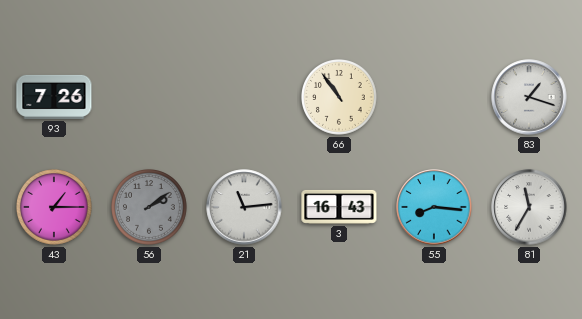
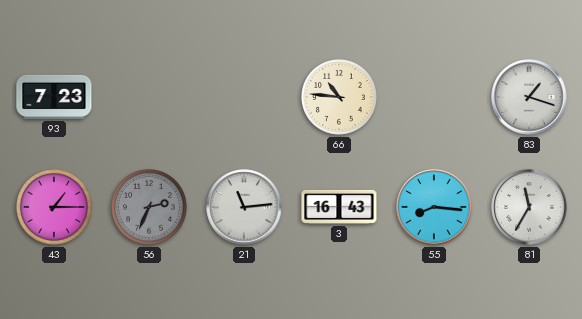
93: 7:26 -> 7:23
66: 10:54 -> 10:46
56: 2:09 -> 2:34
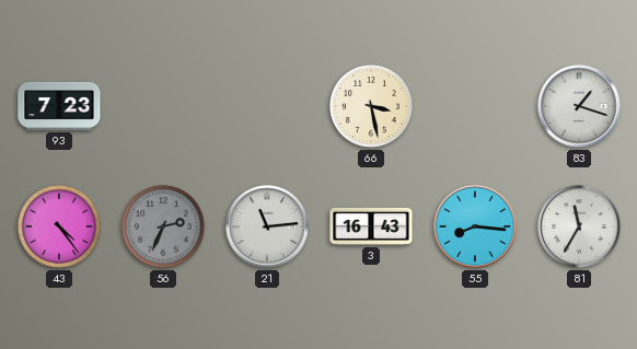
66: 10:46 -> 3:28
43: 1:15 -> 4:24
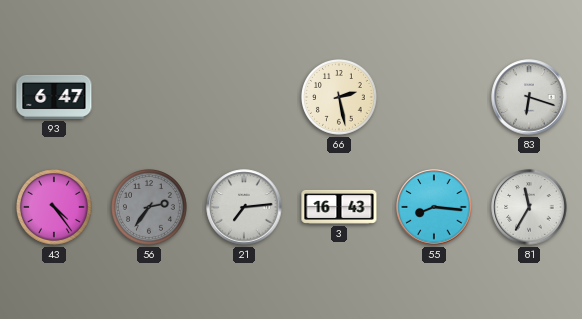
93: 7:23 -> 6:47
66: 3:28 -> 2:28
83: 1:18 -> 6:18
56: 2:34 -> 2:36
21: 11:14 -> 7:14
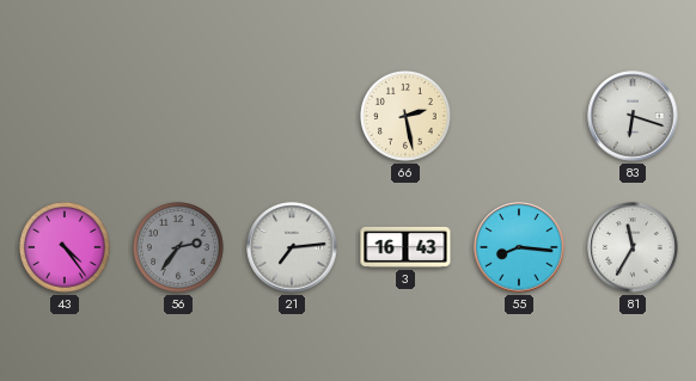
93: 6:47 -> none
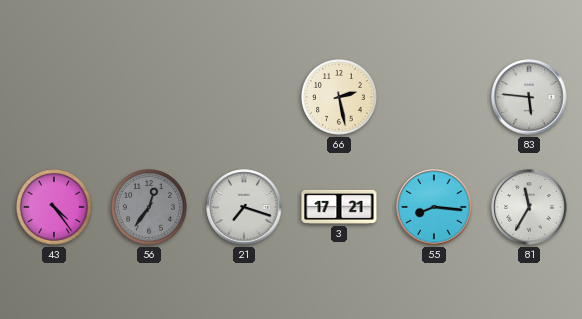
83: 6:18 -> 5:46
56: 2:36 -> 12:36
21: 7:14 -> 7:18
3: 16:43 -> 17:21
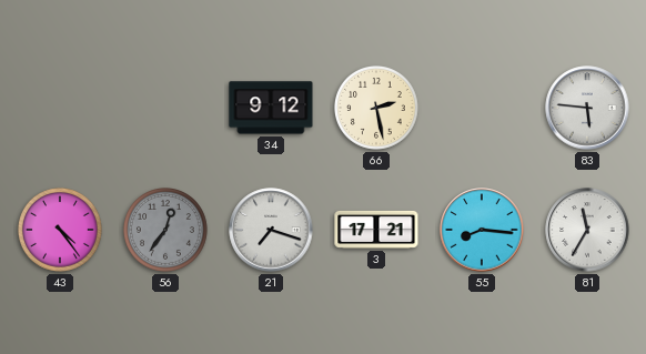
34: none -> 9:12
